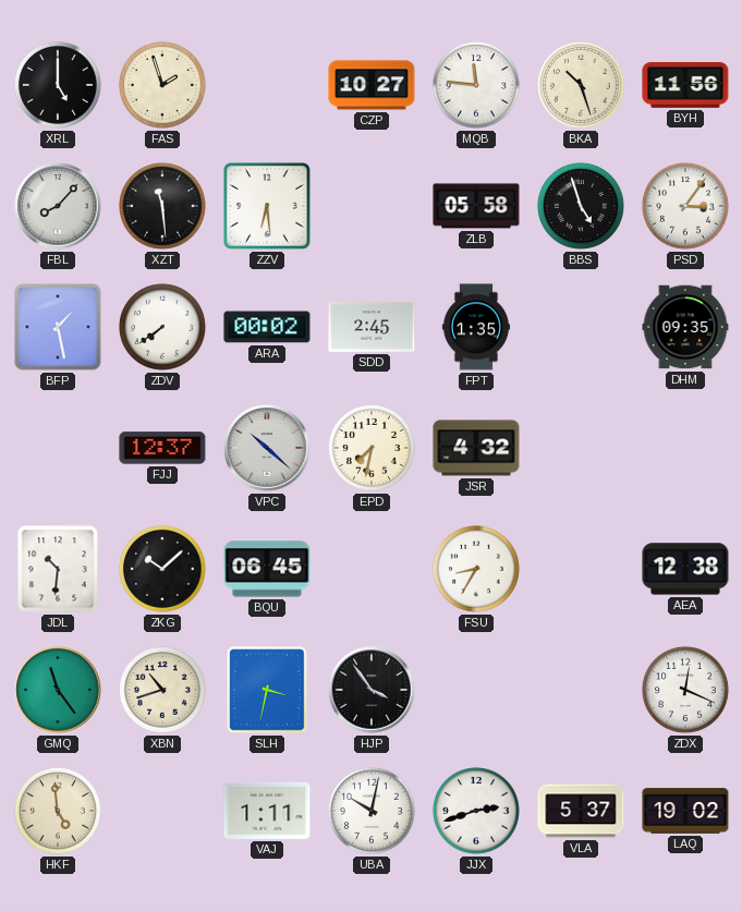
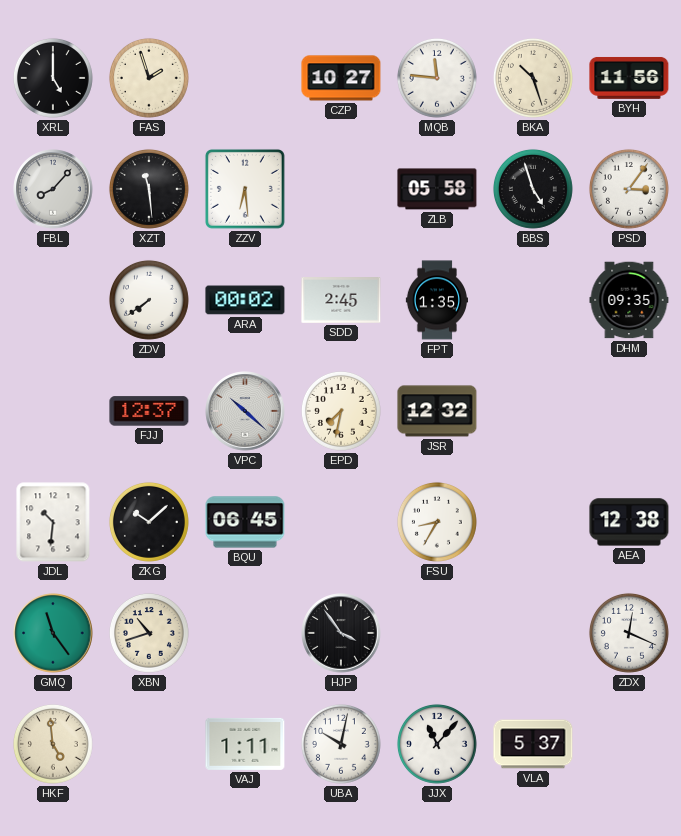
BFP: 1:28 -> none
JSR: 4:32 -> 12:32
SLH: 3:32 -> none
JJX: 2:42 -> 11:07
LAQ: 19:02 -> none
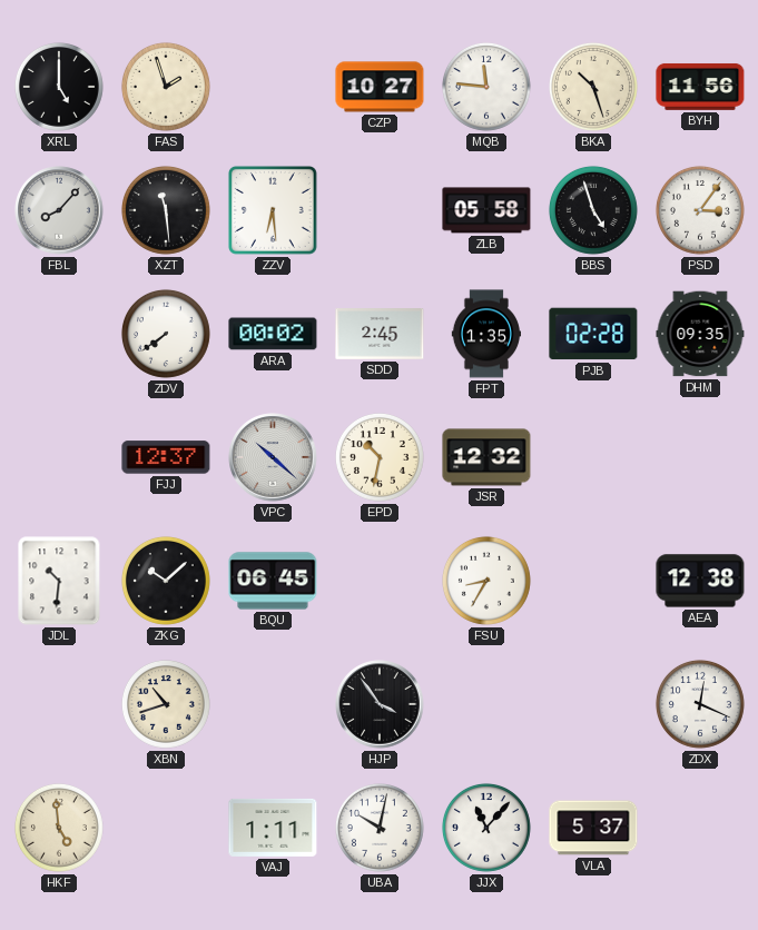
PJB: none -> 02:28
EPD: 7:32 -> 10:32
GMQ: 11:24 -> none
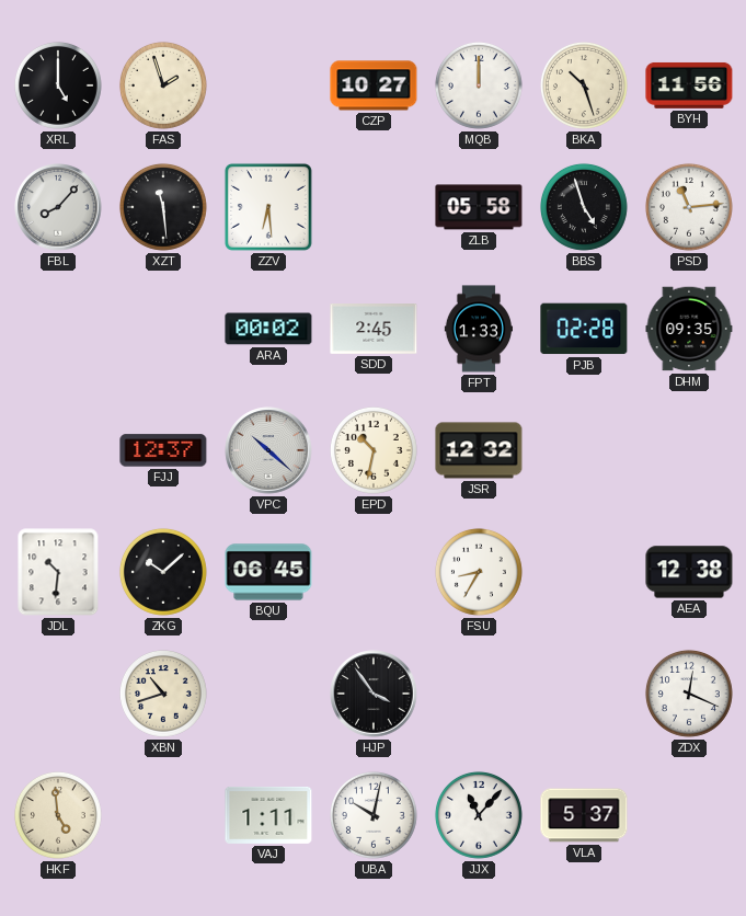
MQB: 11:46 -> 12:00
PSD: 3:06 -> 11:14
ZDV: 7:39 -> none
FPT: 1:35 -> 1:33
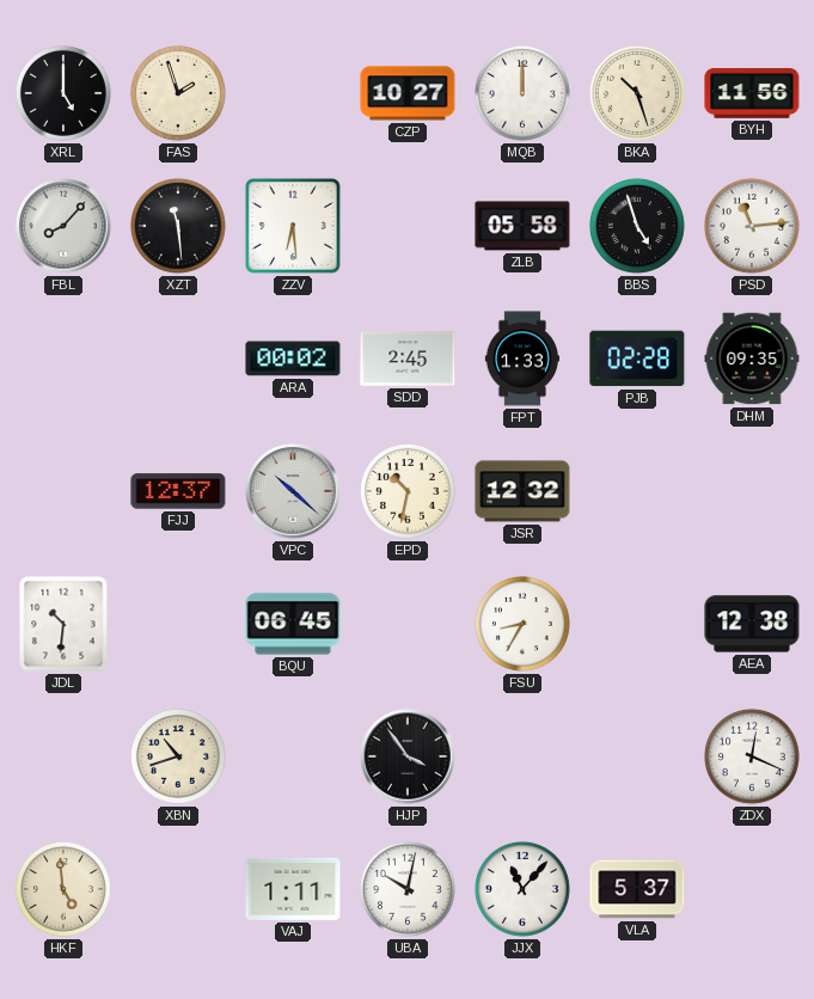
ZKG: 10:08 -> none
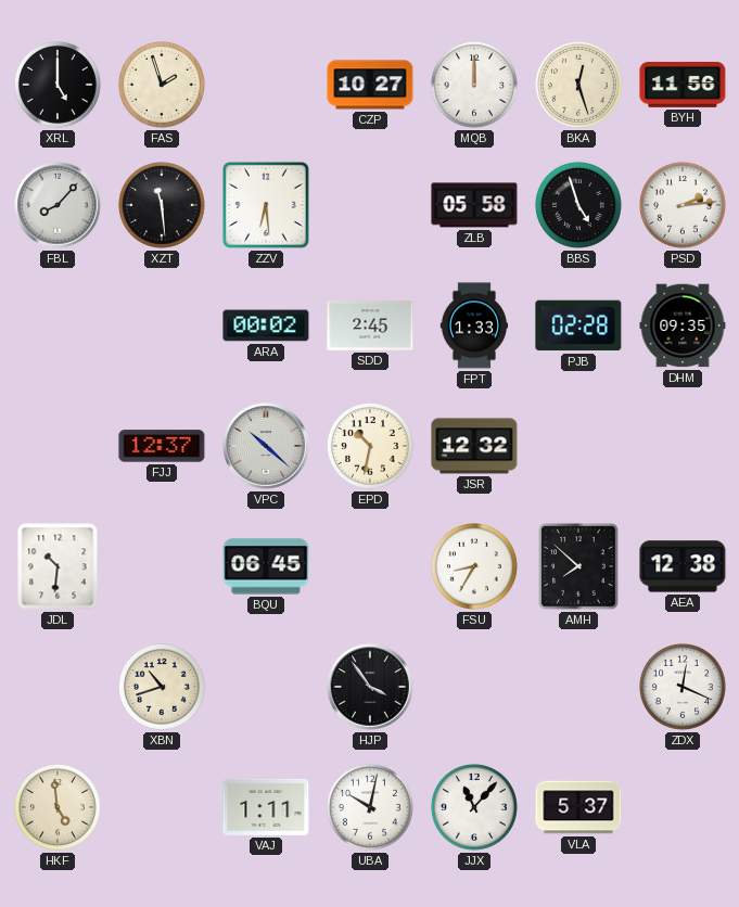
BKA: 10:27 -> 12:27
PSD: 11:14 -> 2:14
AMH: none -> 7:52
